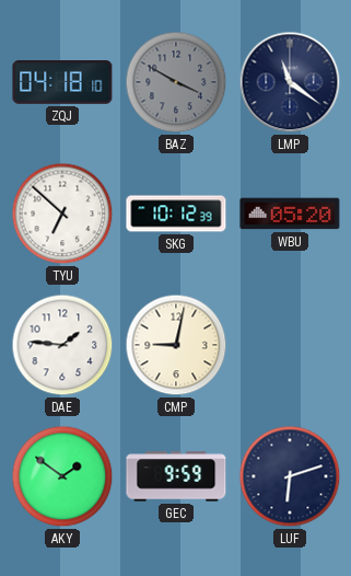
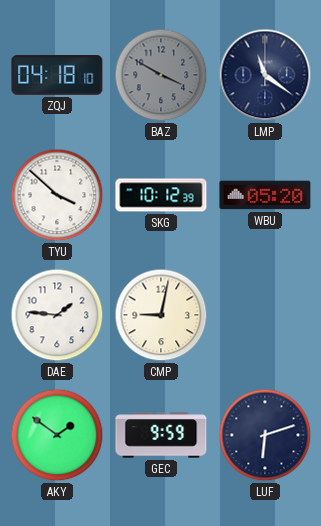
TYU: 6:52 -> 3:52
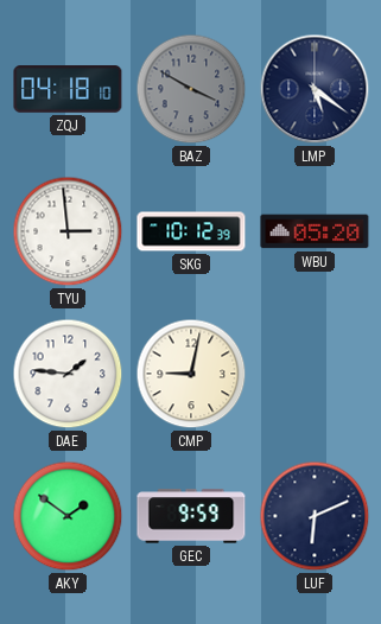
LMP: 11:21 -> 5:21
TYU: 3:52 -> 2:59
LUF: 6:12 -> 6:11
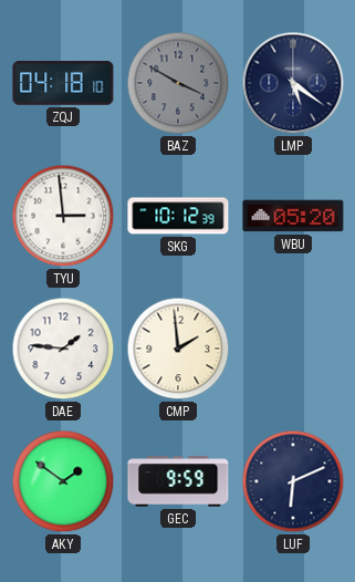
CMP: 9:02 -> 1:59
